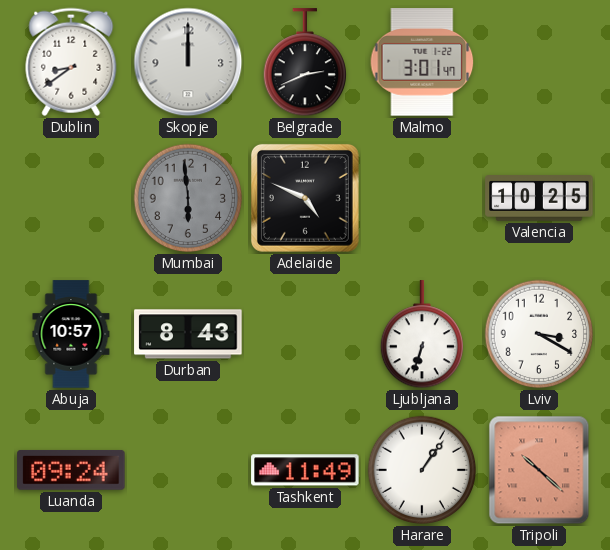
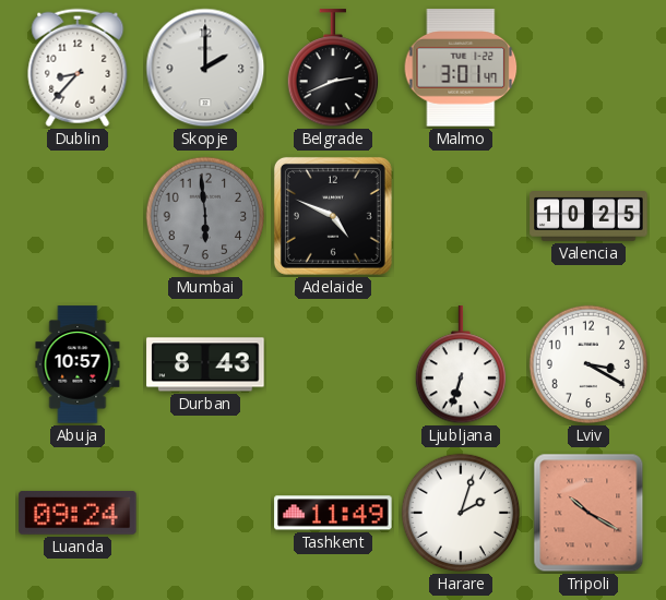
Dublin: 8:39 -> 8:37
Skopje: 12:00 -> 2:00
Harare: 1:06 -> 2:03
Tripoli: 10:22 -> 10:20
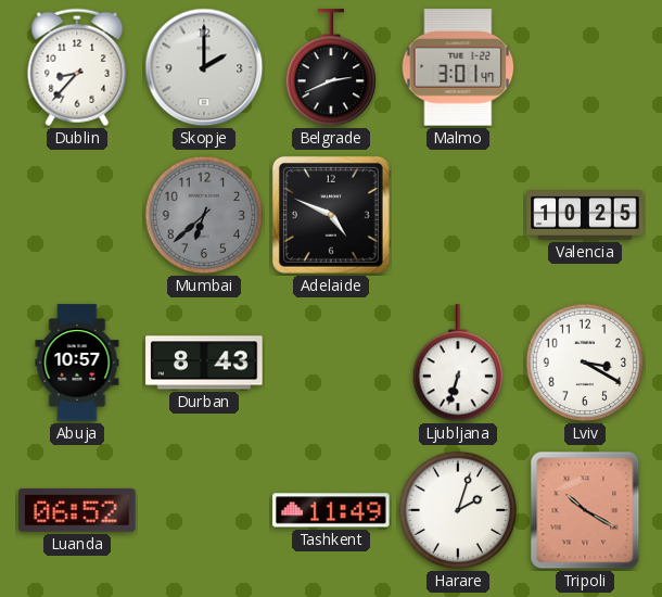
Mumbai: 5:59 -> 6:38
Luanda: 09:24 -> 06:52
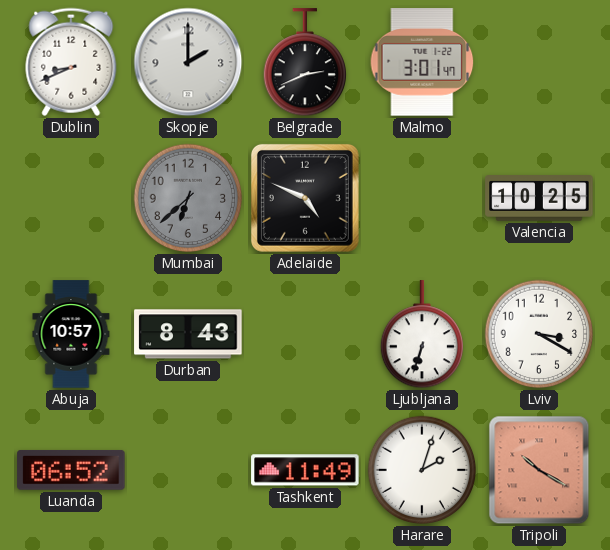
Dublin: 8:37 -> 8:41
